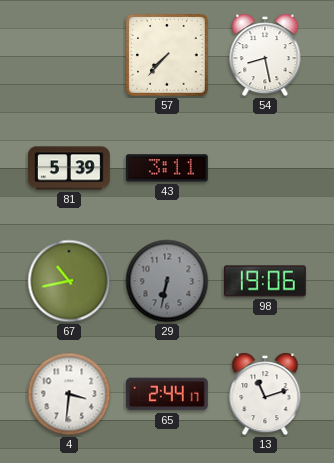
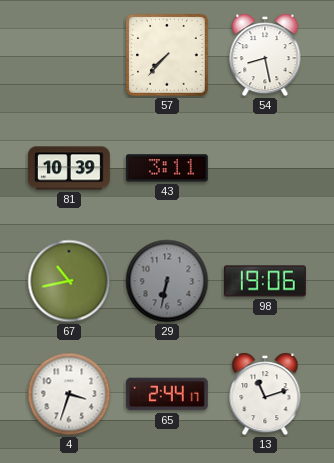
81: 5:39 -> 10:39
4: 3:31 -> 3:33
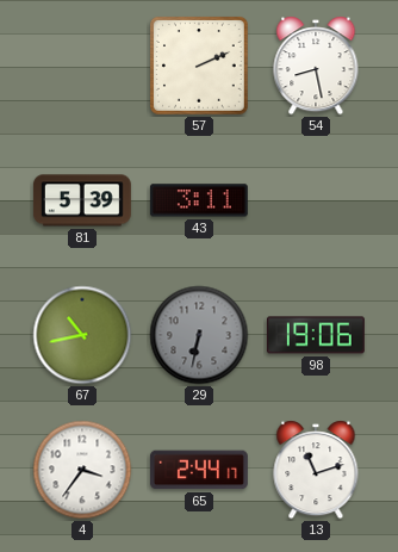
57: 7:37 -> 2:11
81: 10:39 -> 5:39
4: 3:33 -> 3:36
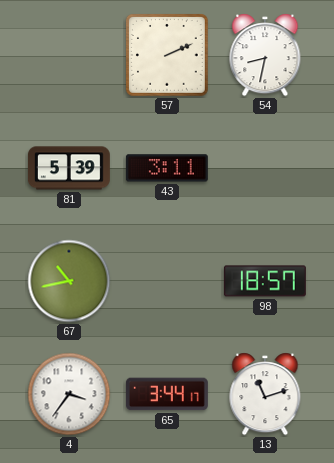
54: 8:28 -> 8:32
29: 6:32 -> none
98: 19:06 -> 18:57
65: 2:44 -> 3:44
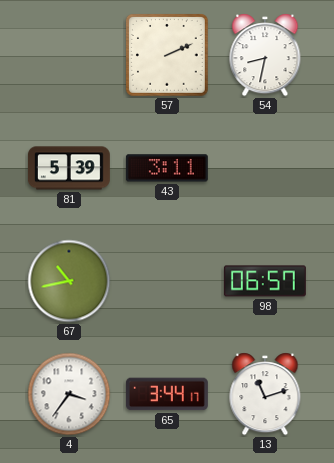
98: 18:57 -> 06:57
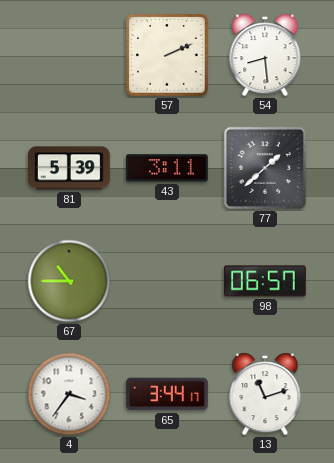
54: 8:32 -> 8:29
77: none -> 1:38
67: 10:43 -> 10:45
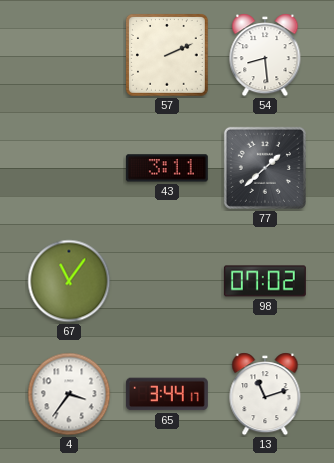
81: 5:39 -> none
67: 10:45 -> 11:06
98: 06:57 -> 07:02
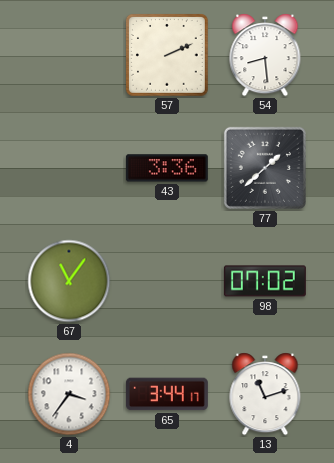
43: 3:11 -> 3:36
